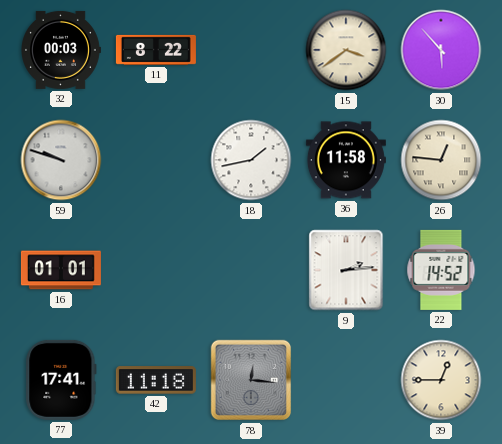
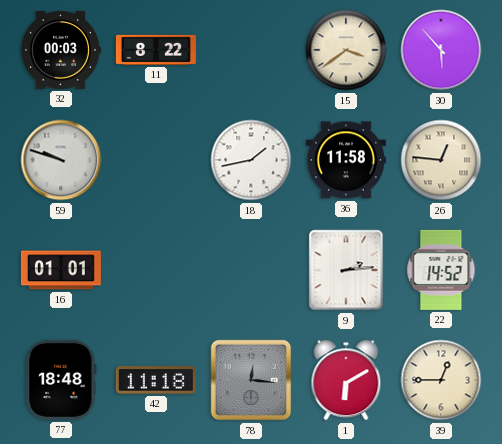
77: 17:41 -> 18:48
1: none -> 6:10
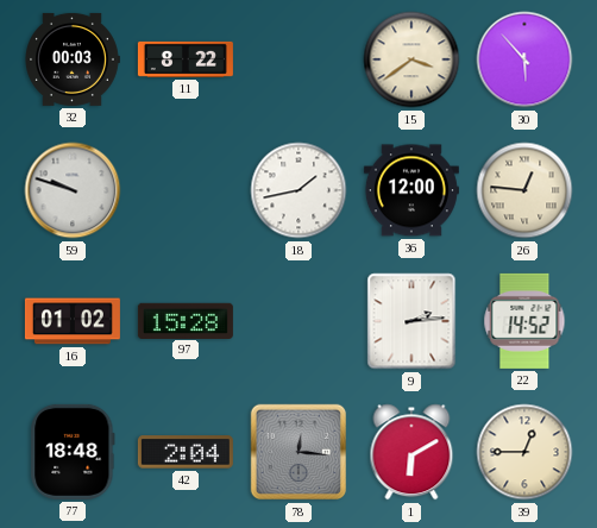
36: 11:58 -> 12:00
16: 01:01 -> 01:02
97: none -> 15:28
42: 11:18 -> 2:04
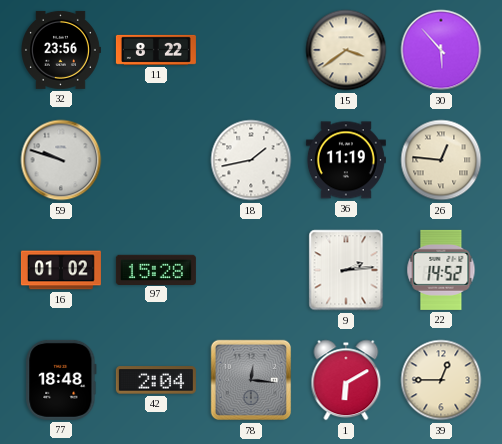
32: 00:03 -> 23:56
36: 12:00 -> 11:19
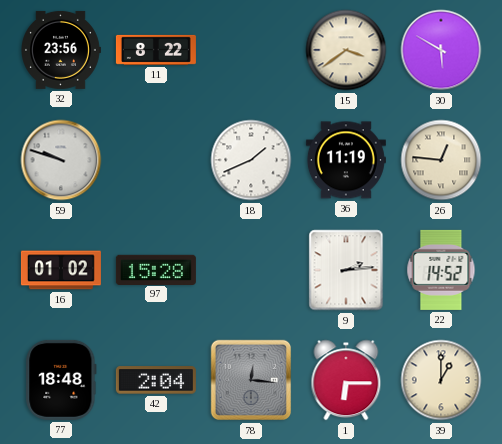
30: 5:53 -> 5:50
18: 1:43 -> 1:41
1: 6:10 -> 6:15
39: 12:45 -> 1:00
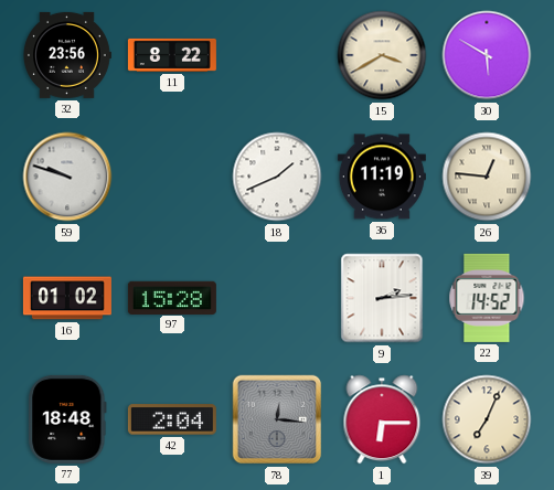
15: 3:39 -> 3:40
39: 1:00 -> 7:04
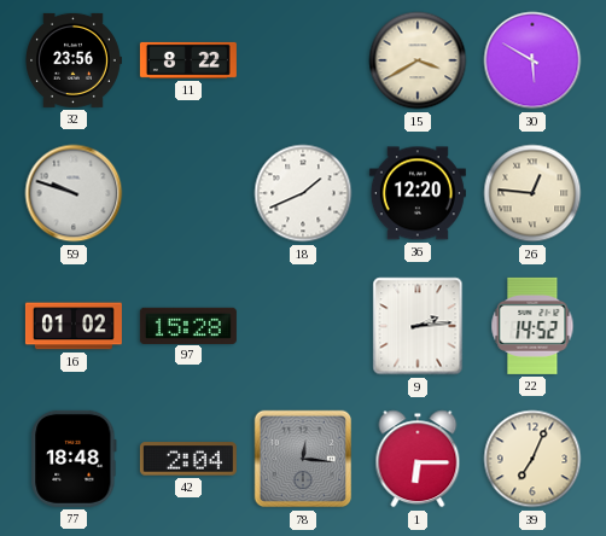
36: 11:19 -> 12:20
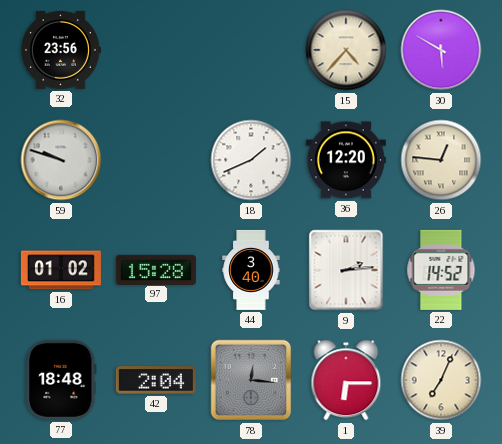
11: 8:22 -> none
15: 3:40 -> 4:37
44: none -> 3:40
